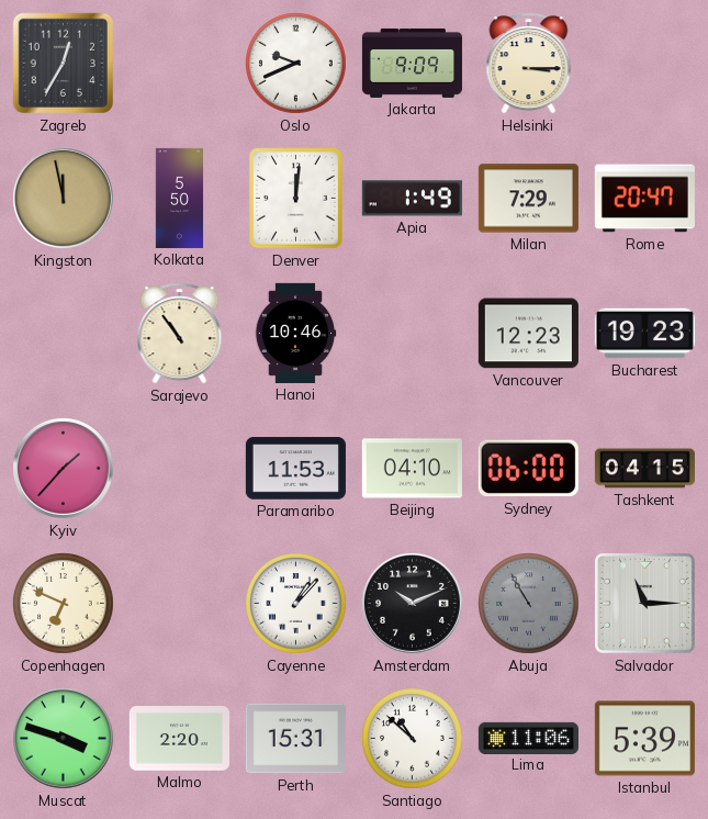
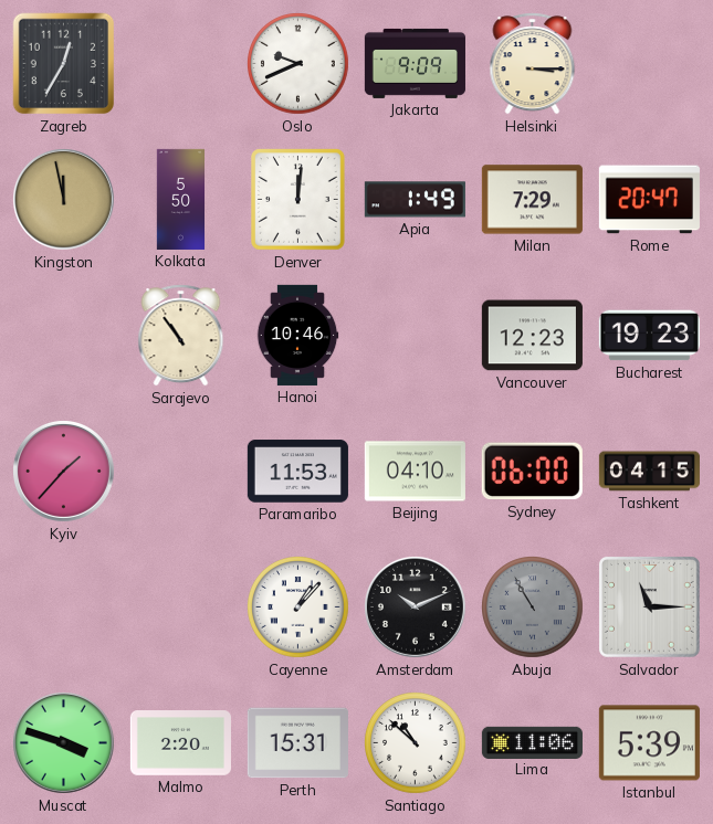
Copenhagen: 6:49 -> none
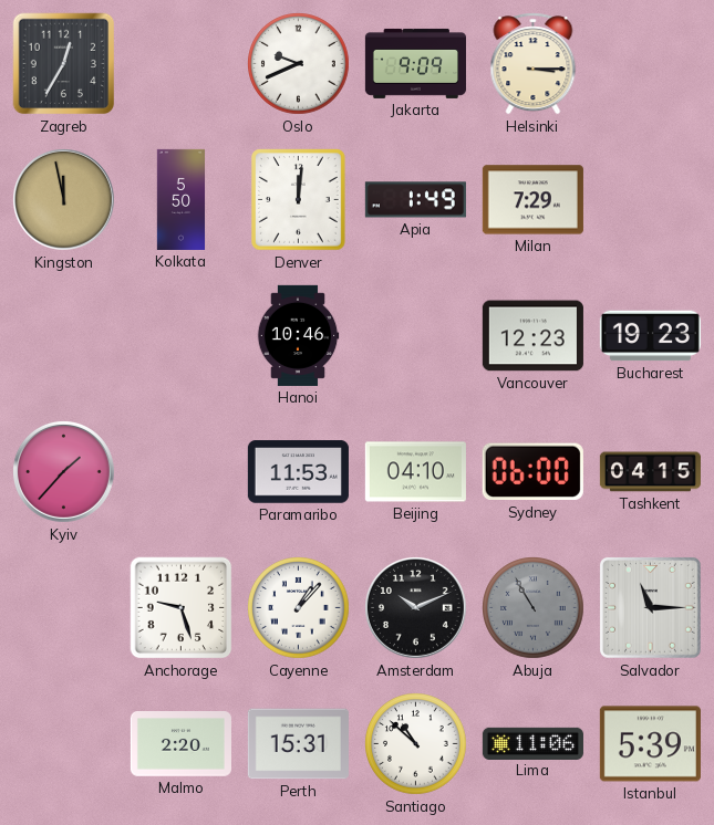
Rome: 20:47 -> none
Sarajevo: 10:54 -> none
Anchorage: none -> 9:27
Muscat: 3:48 -> none
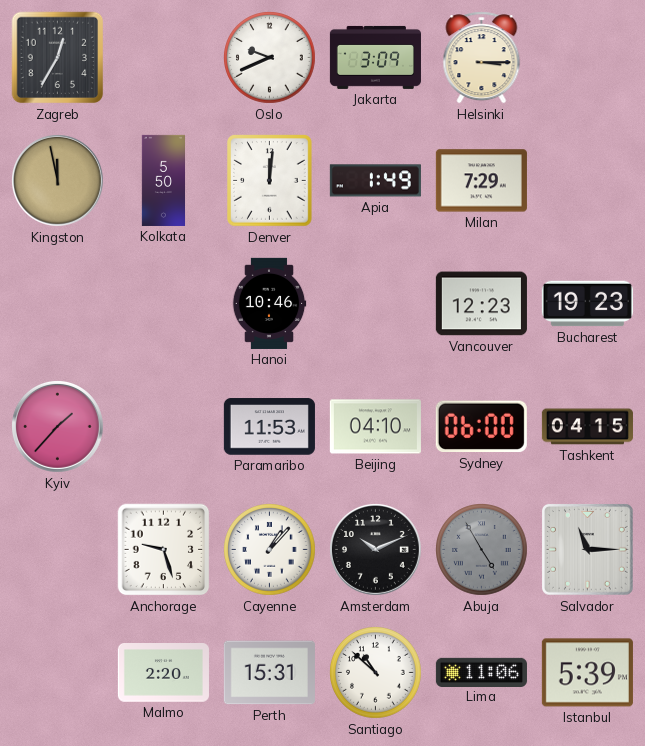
Jakarta: 9:09 -> 3:09
Abuja: 10:55 -> 4:55
